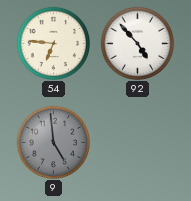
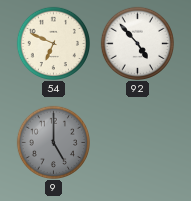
54: 6:46 -> 6:49
9: 4:59 -> 5:00
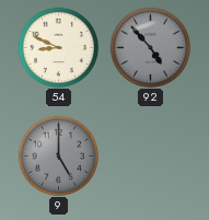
54: 6:49 -> 8:49
92 dial: white -> grey
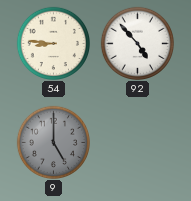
54: 8:49 -> 8:46
92 dial: grey -> white
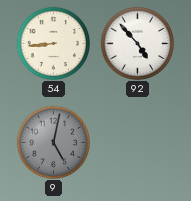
54: 8:46 -> 8:44
9: 5:00 -> 5:02
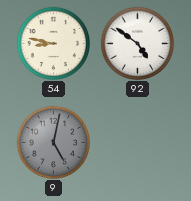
54: 8:44 -> 8:47
92: 4:53 -> 4:51
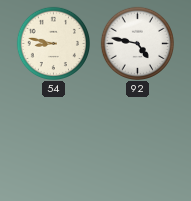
92: 4:51 -> 4:47
9: 5:02 -> none
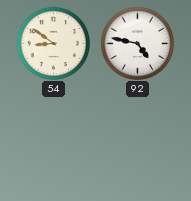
54: 8:47 -> 8:51
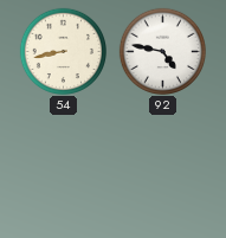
54: 8:51 -> 8:43
